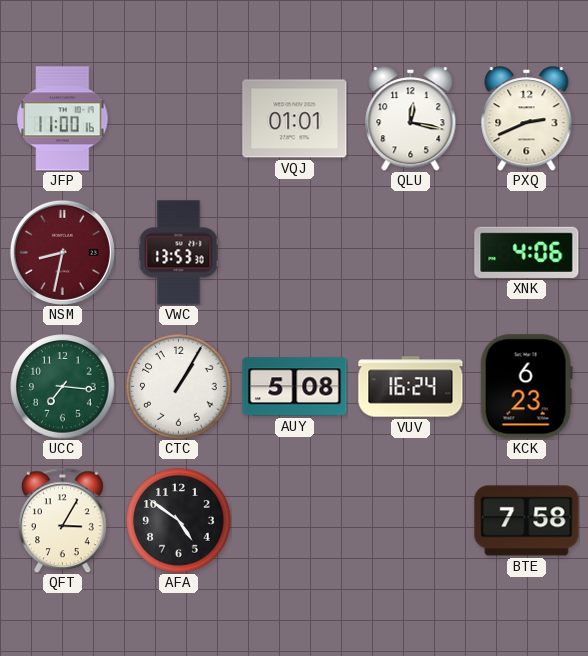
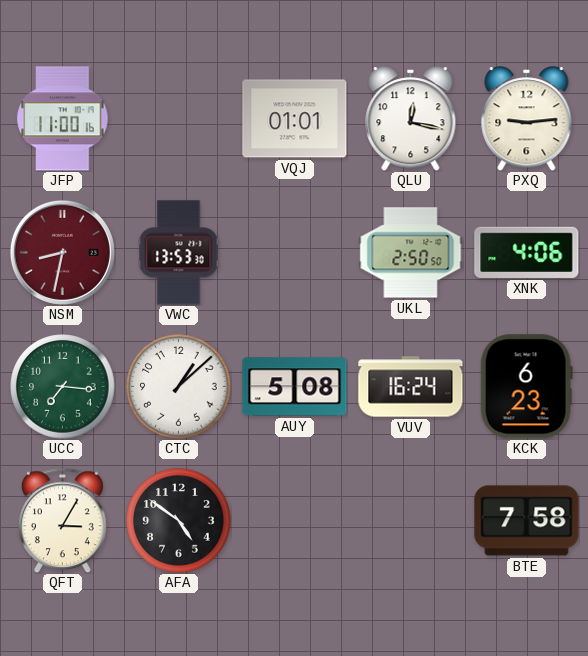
PXQ: 2:41 -> 9:14
UKL: none -> 2:50
CTC: 1:05 -> 1:08
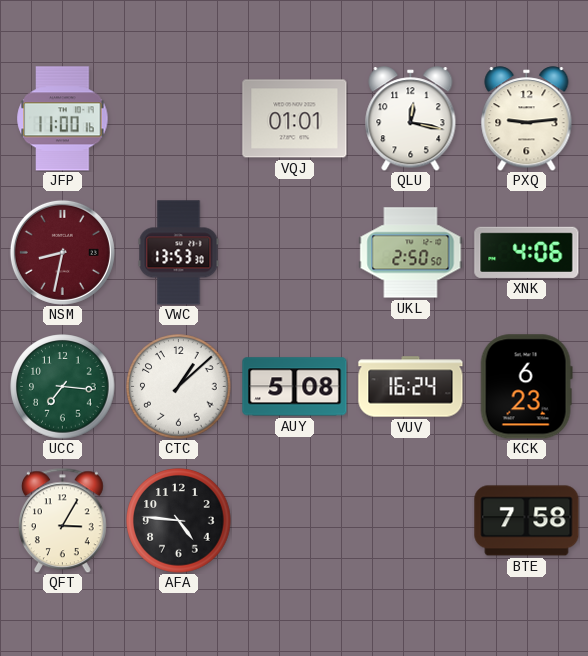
AFA: 4:51 -> 4:46
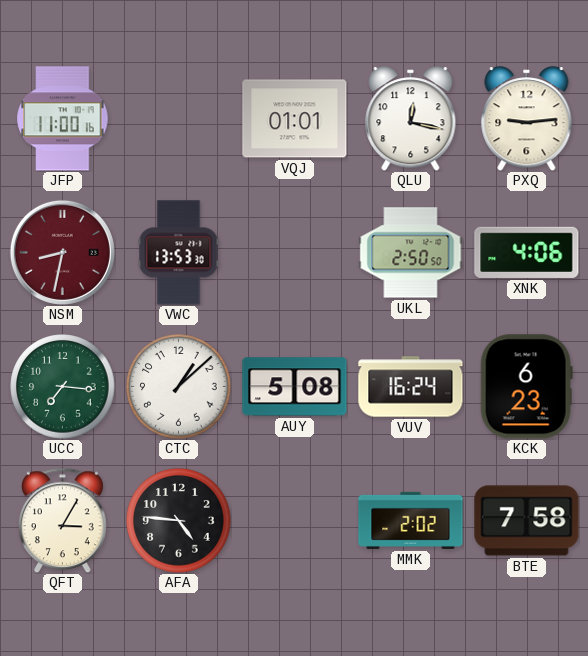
MMK: none -> 2:02
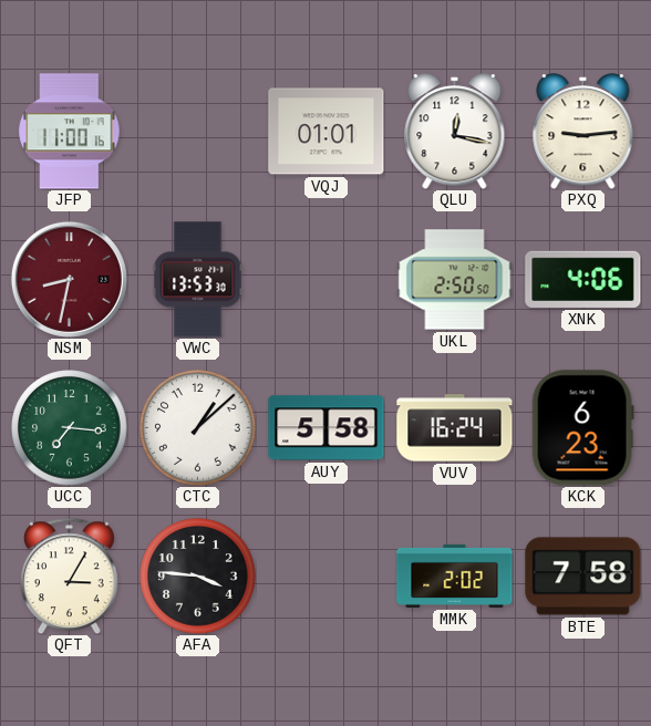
AUY: 5:08 -> 5:58
AFA: 4:46 -> 3:46
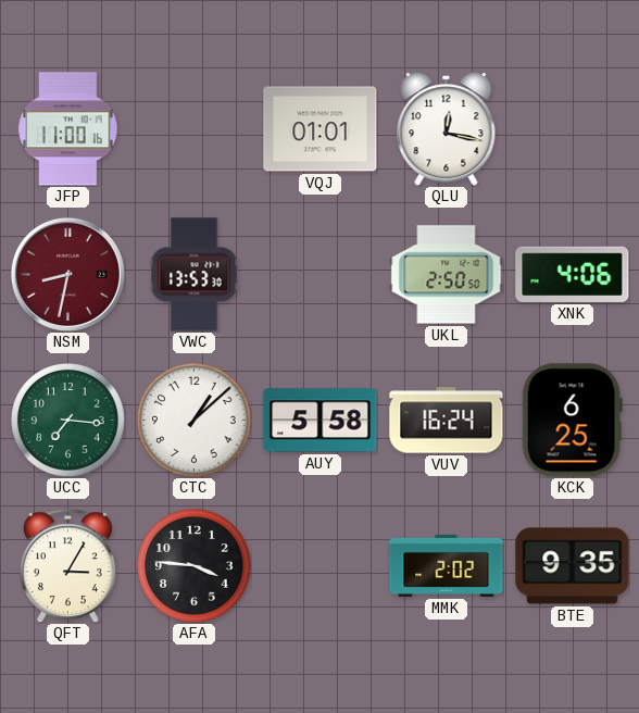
PXQ: 9:14 -> none
KCK: 6:23 -> 6:25
BTE: 7:58 -> 9:35
